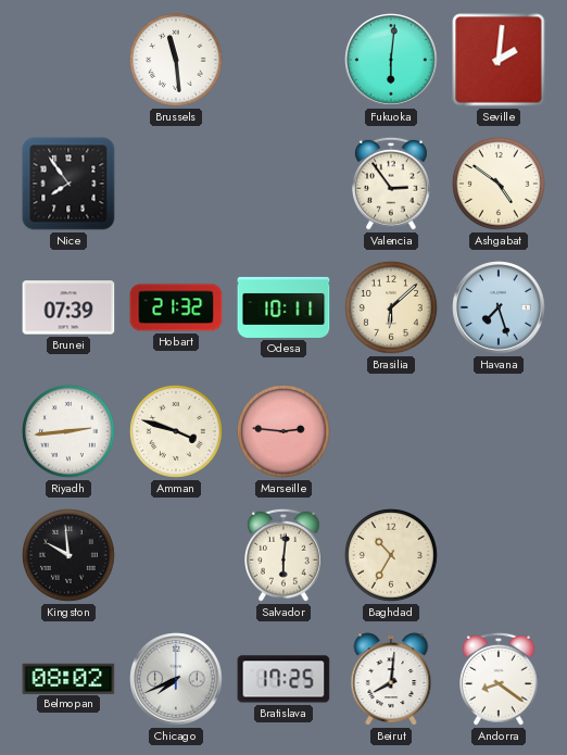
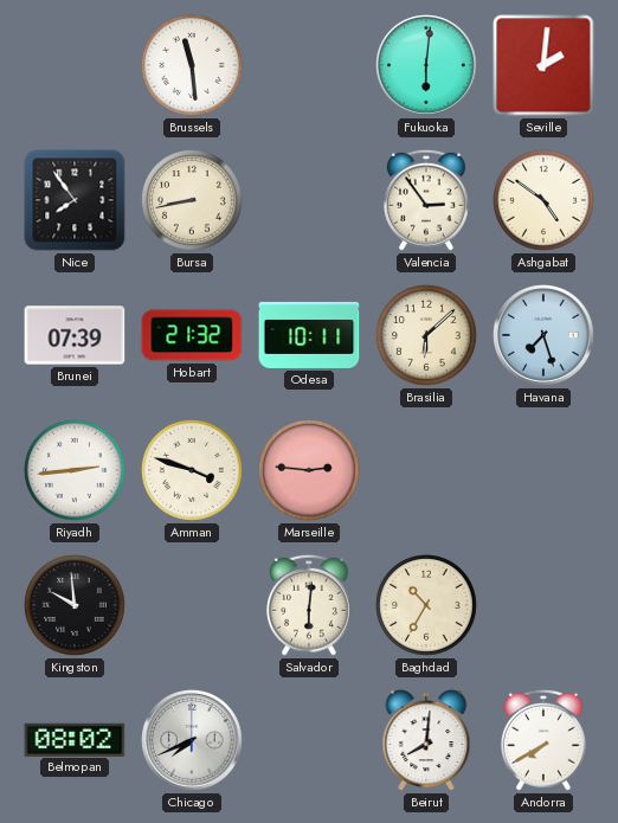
Bursa: none -> 8:43
Bratislava: 17:25 -> none
Andorra: 8:21 -> 7:40
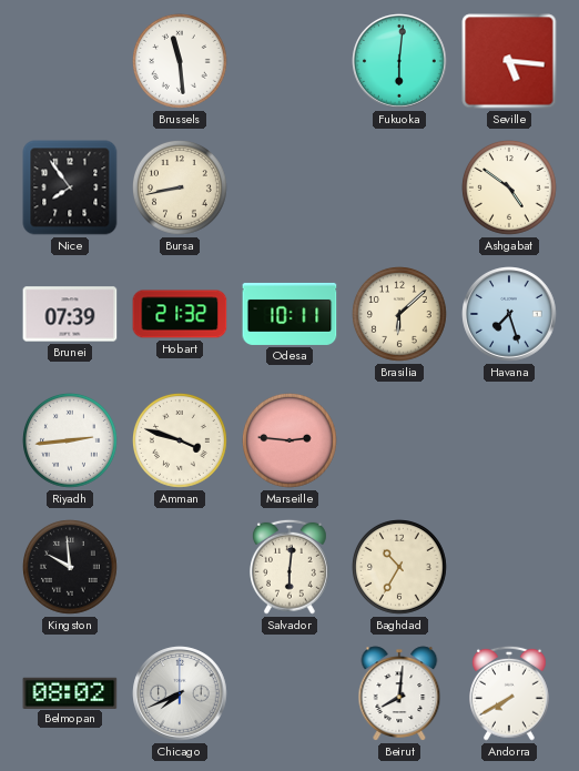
Seville: 2:01 -> 5:16
Valencia: 2:54 -> none
